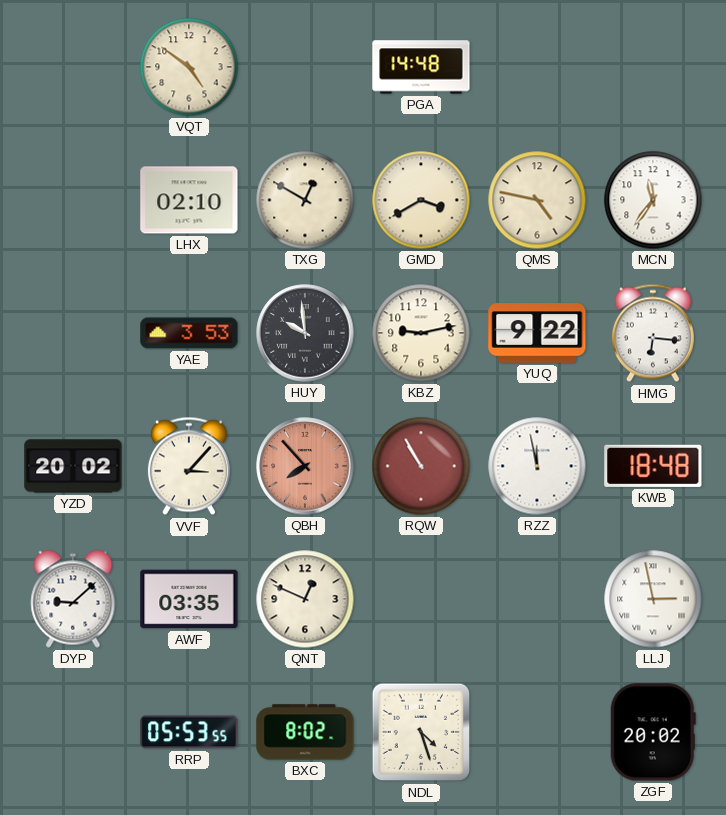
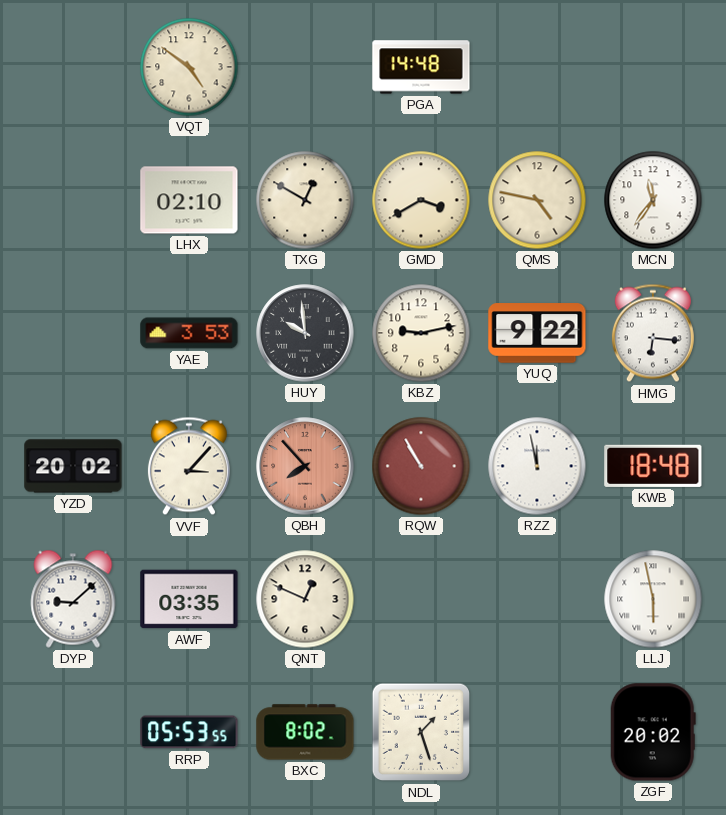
LLJ: 2:58 -> 5:58
NDL: 4:27 -> 1:27
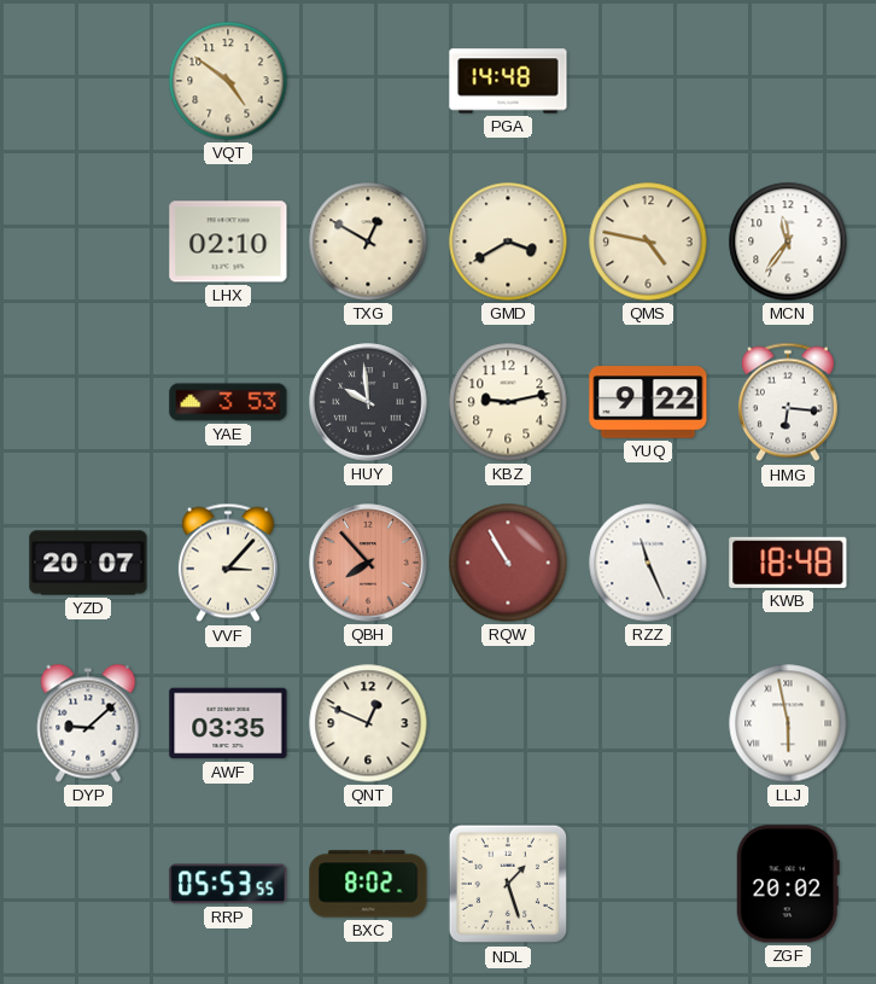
YZD: 20:02 -> 20:07
RZZ: 11:58 -> 11:26
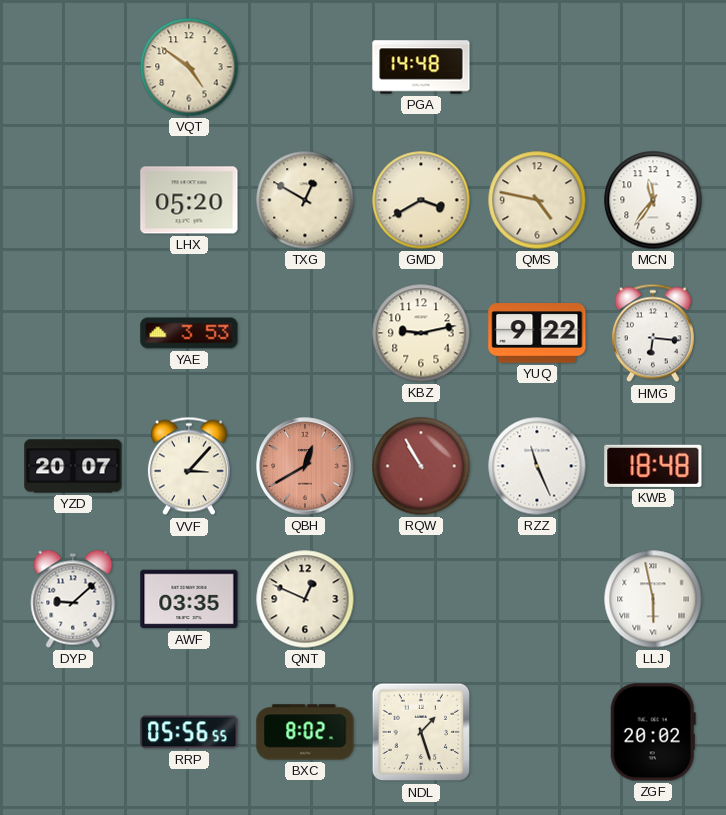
LHX: 02:10 -> 05:20
HUY: 9:59 -> none
QBH: 7:53 -> 12:40
RRP: 05:53 -> 05:56
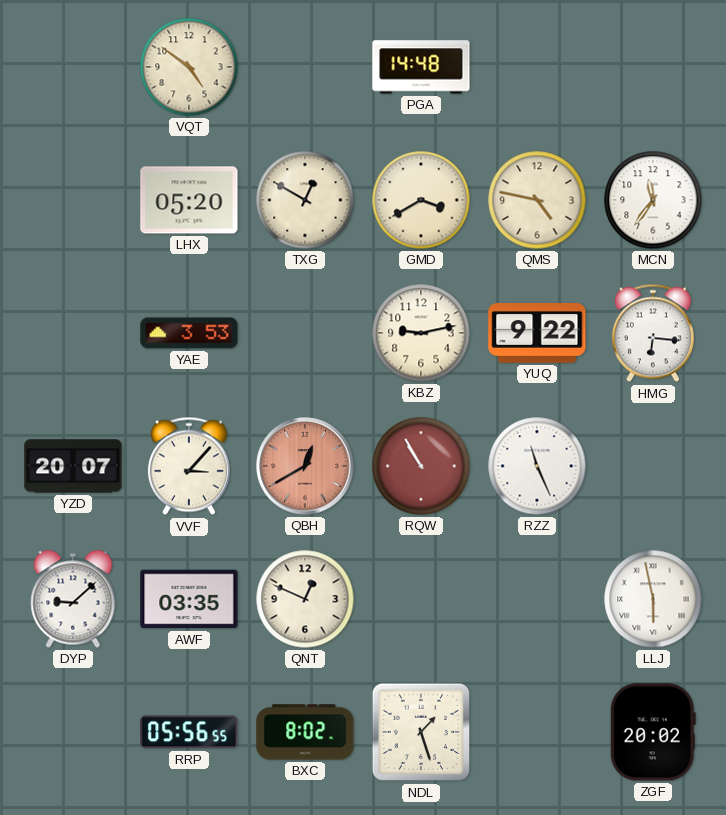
KWB: 18:48 -> none
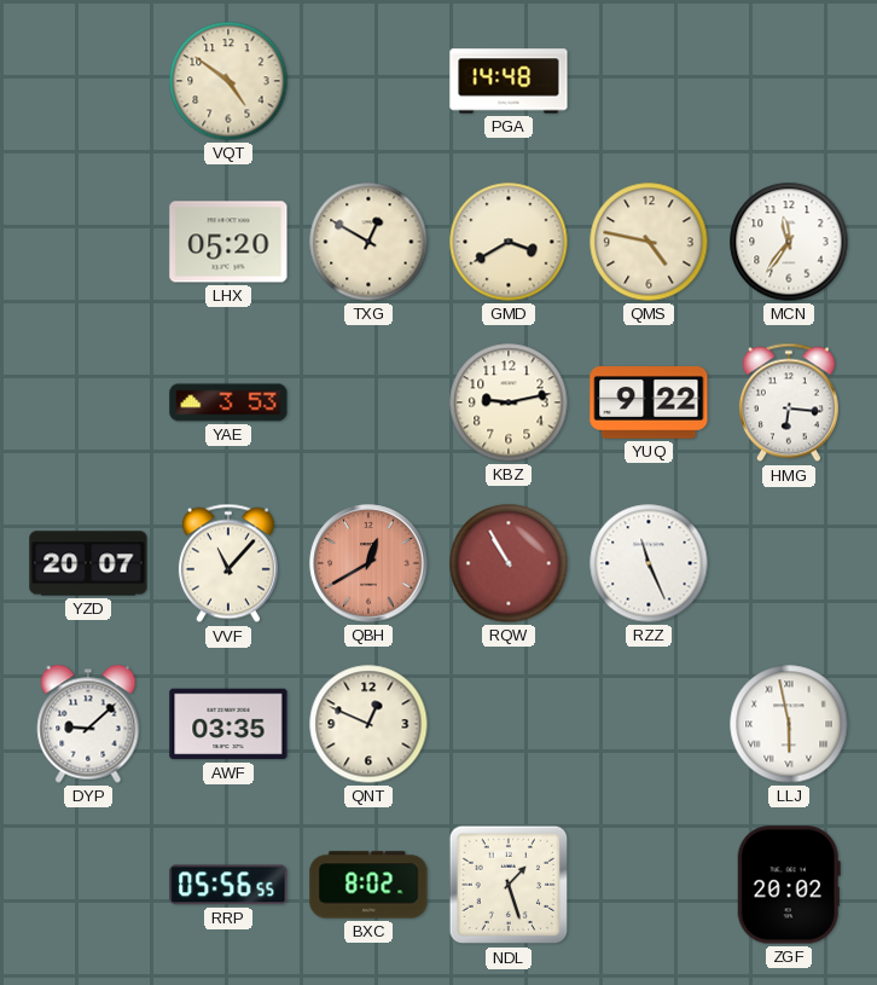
VVF: 3:07 -> 11:07
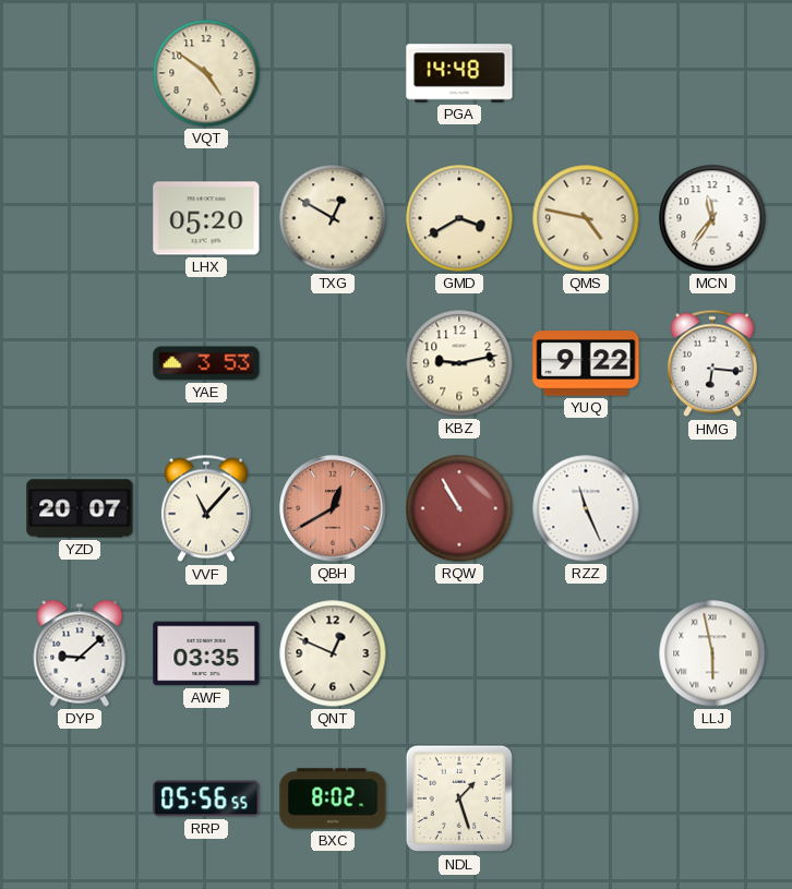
ZGF: 20:02 -> none
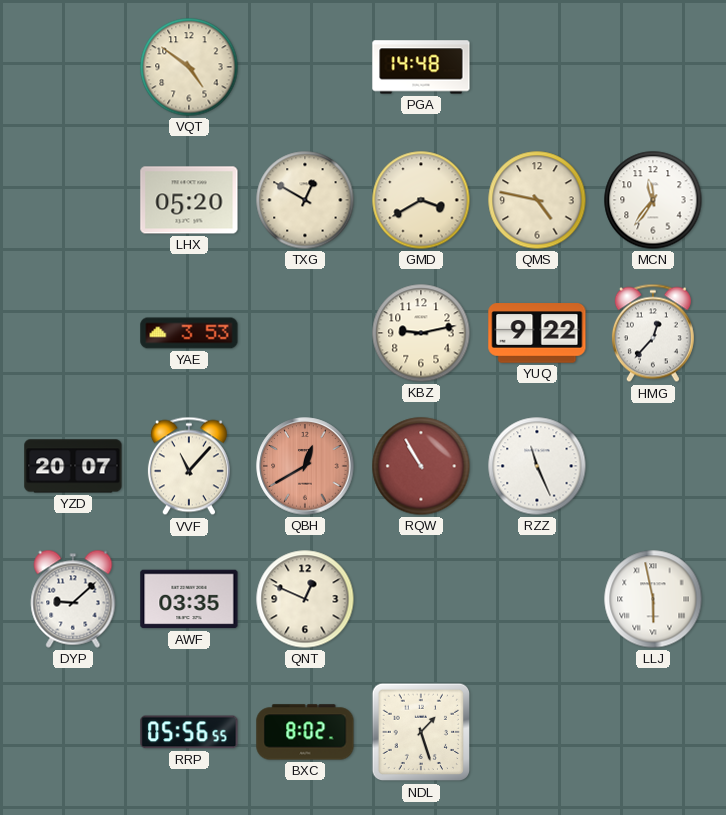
HMG: 6:16 -> 12:37
